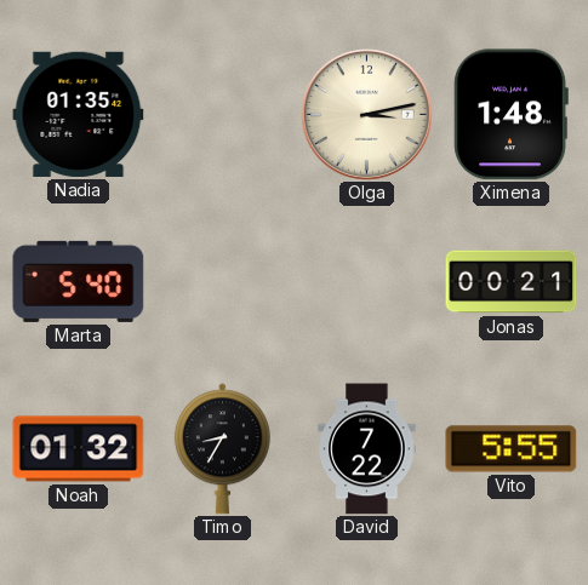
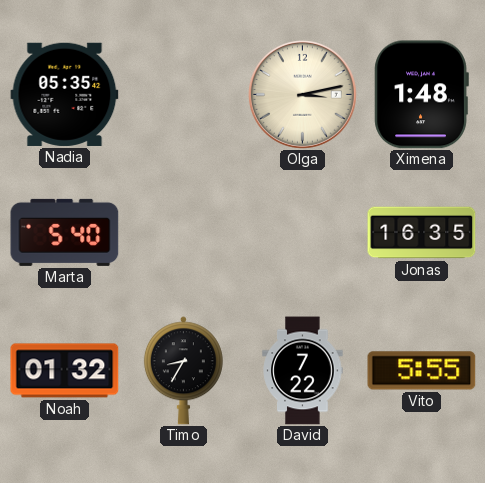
Nadia: 01:35 -> 05:35
Jonas: 00:21 -> 16:35
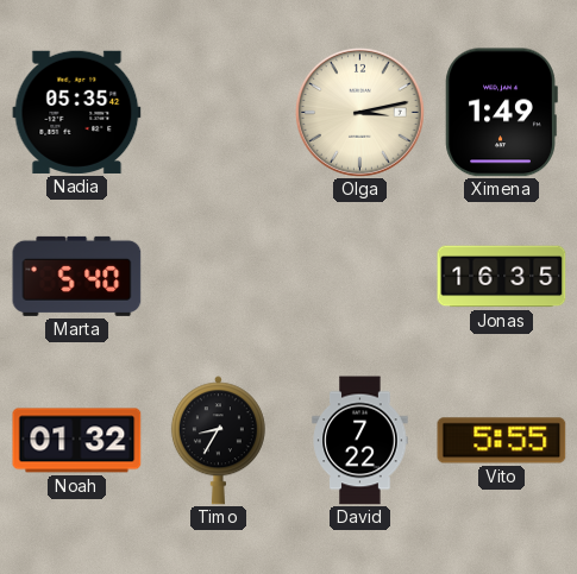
Ximena: 1:48 -> 1:49
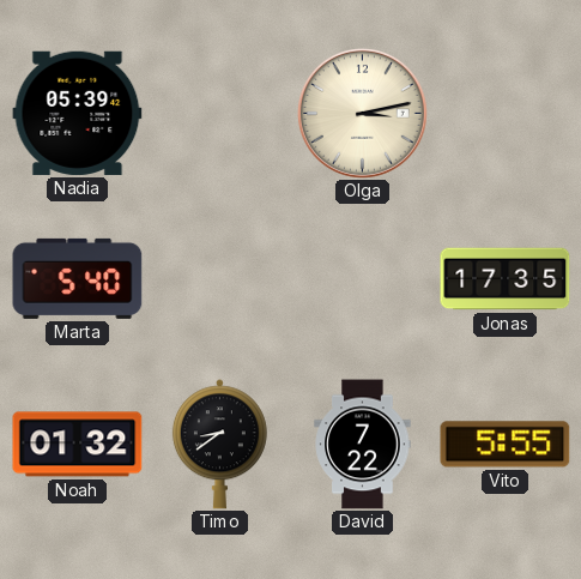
Nadia: 05:35 -> 05:39
Ximena: 1:49 -> none
Jonas: 16:35 -> 17:35
Timo: 8:35 -> 8:39
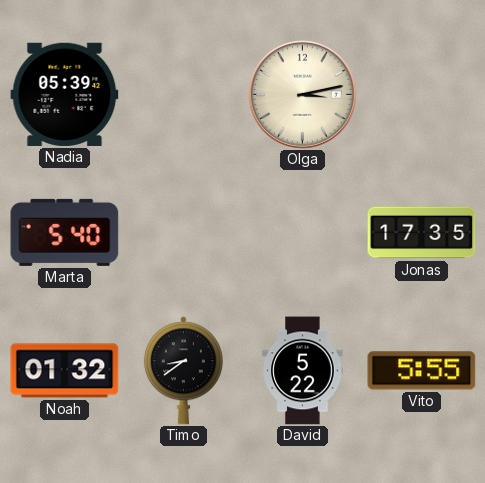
David: 7:22 -> 5:22
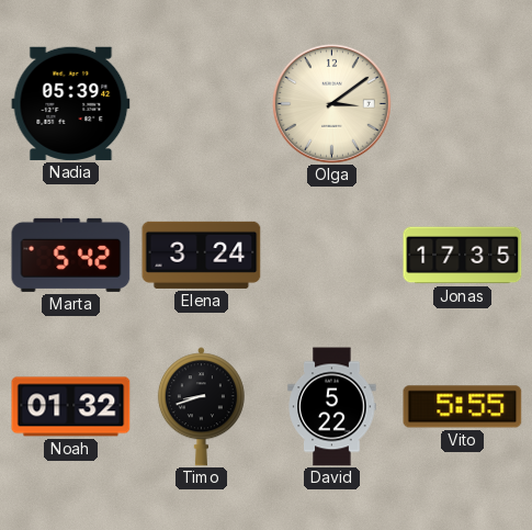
Olga: 3:13 -> 3:09
Marta: 5:40 -> 5:42
Elena: none -> 3:24
Timo: 8:39 -> 8:42
